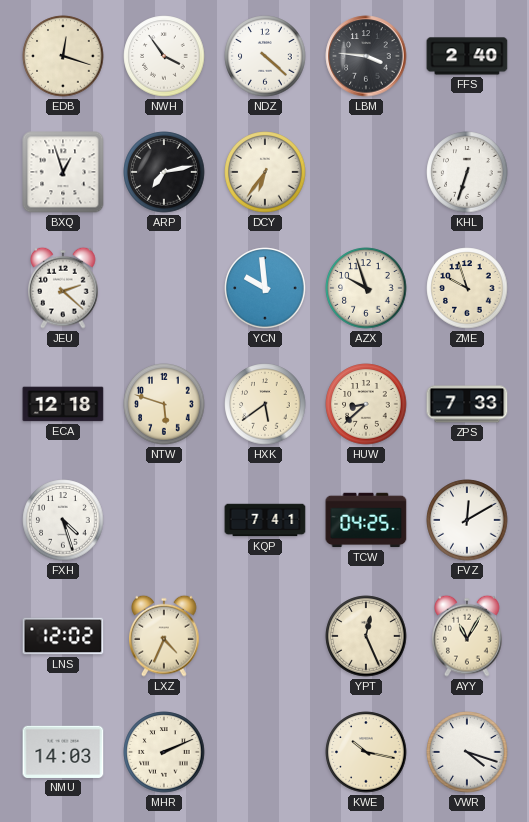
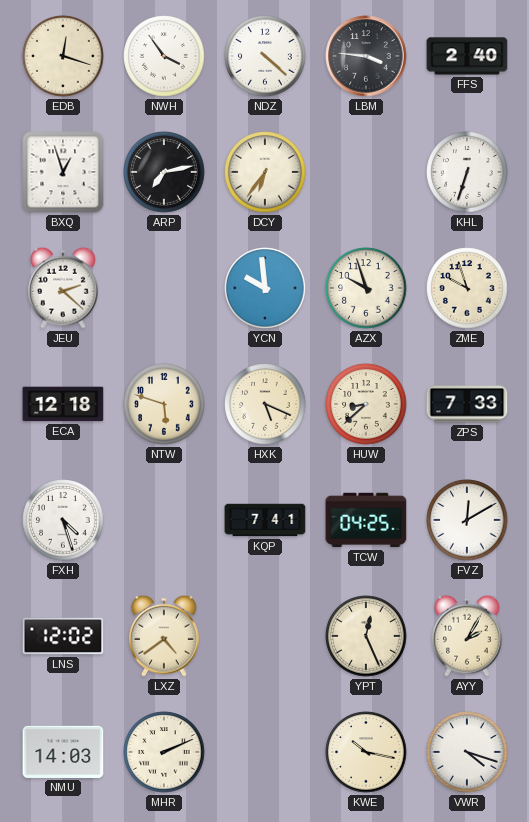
HXK: 5:39 -> 5:19
LXZ: 4:34 -> 4:39
AYY: 11:05 -> 2:05
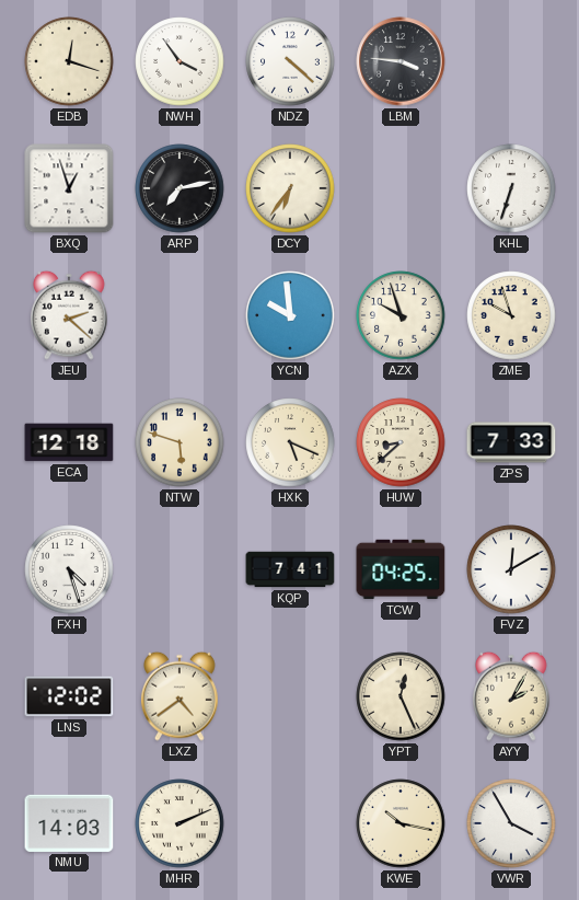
FFS: 2:40 -> none
VWR: 4:18 -> 3:55
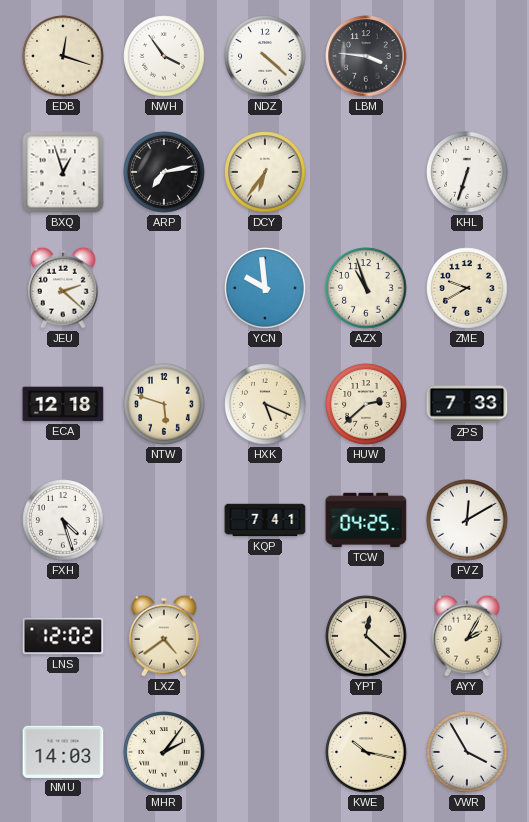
AZX: 9:57 -> 10:57
ZME: 9:57 -> 9:40
HUW: 8:38 -> 2:38
YPT: 12:26 -> 12:22
MHR: 2:11 -> 2:06
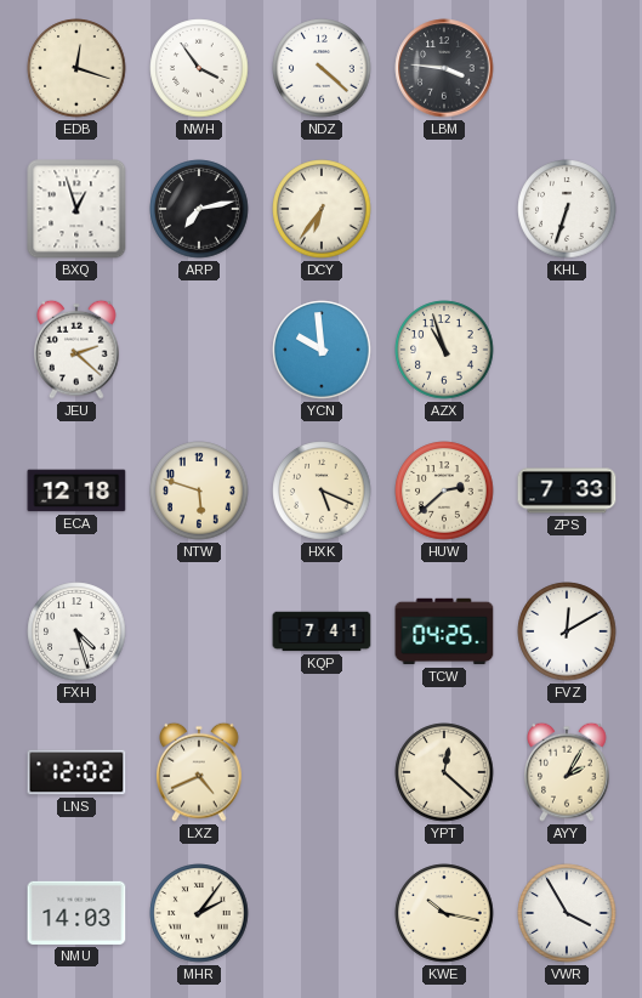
ZME: 9:40 -> none
LXZ: 4:39 -> 4:41
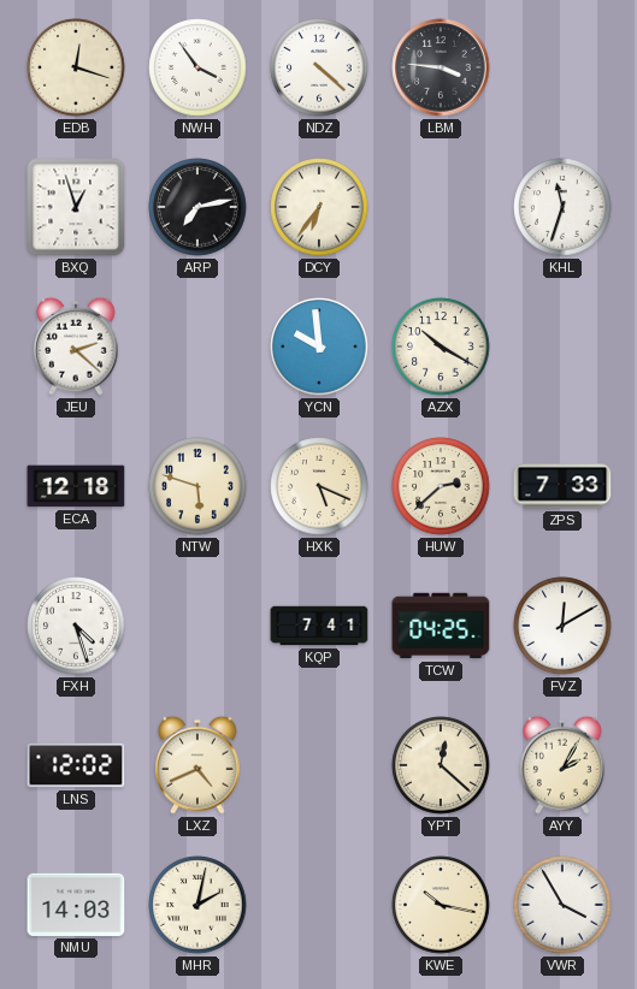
KHL: 6:33 -> 11:33
AZX: 10:57 -> 10:20
MHR: 2:06 -> 2:02
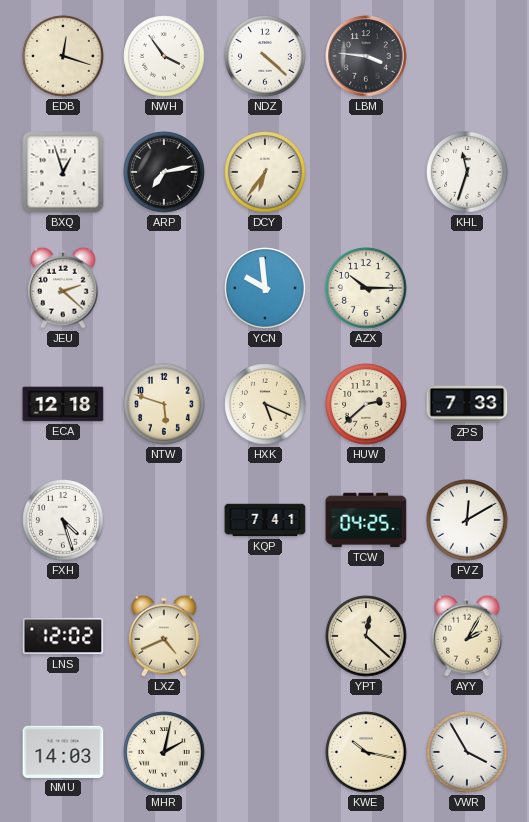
AZX: 10:20 -> 10:15
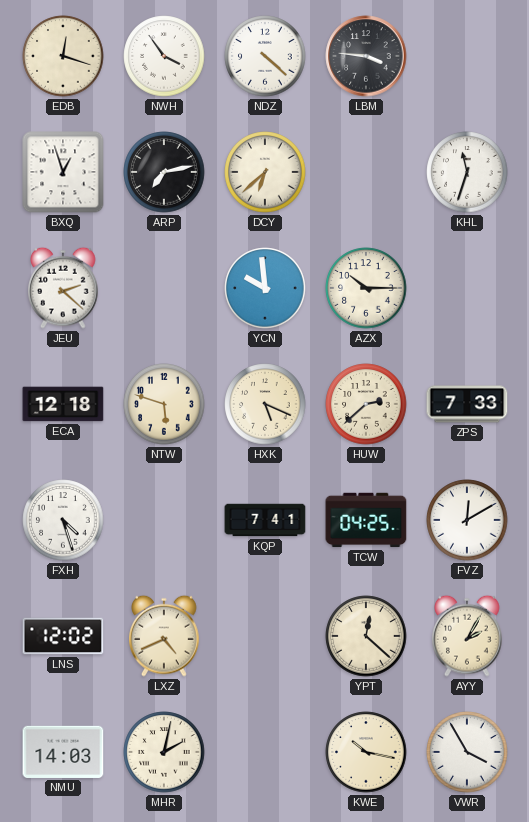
DCY: 6:36 -> 6:38
